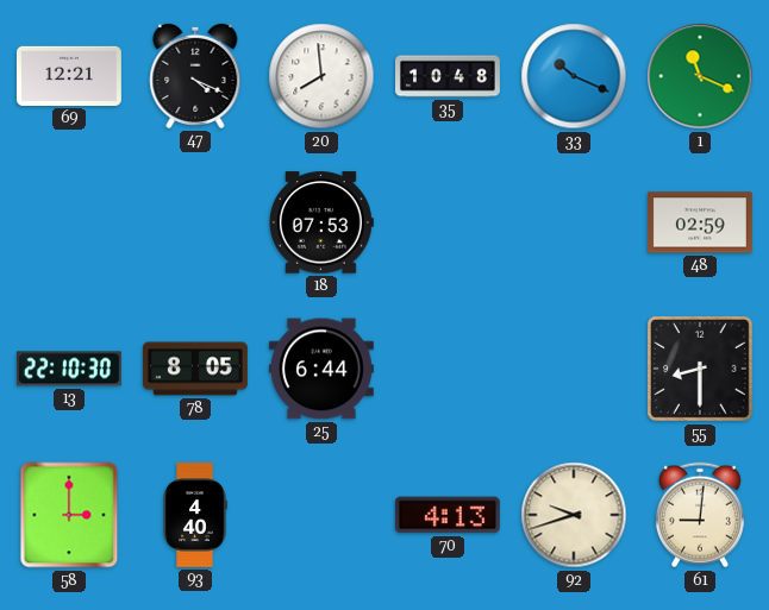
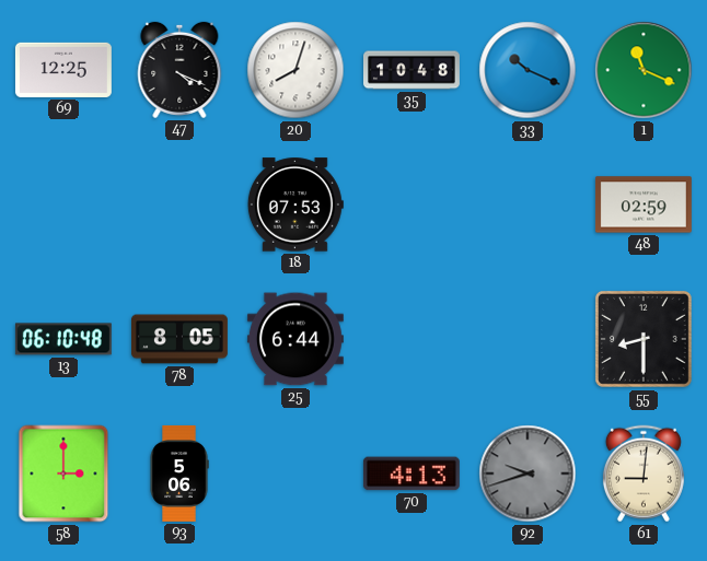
69: 12:21 -> 12:25
20: 7:59 -> 8:03
13: 22:10 -> 06:10
93: 4:40 -> 5:06
92 dial: cream -> grey
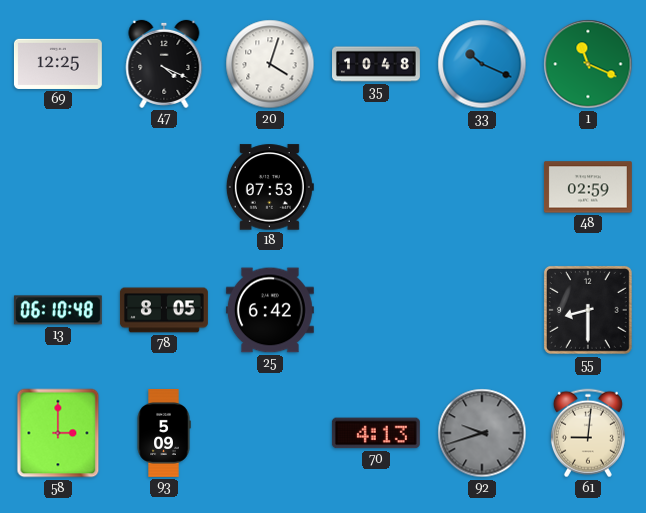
20: 8:03 -> 4:03
25: 6:44 -> 6:42
93: 5:06 -> 5:09
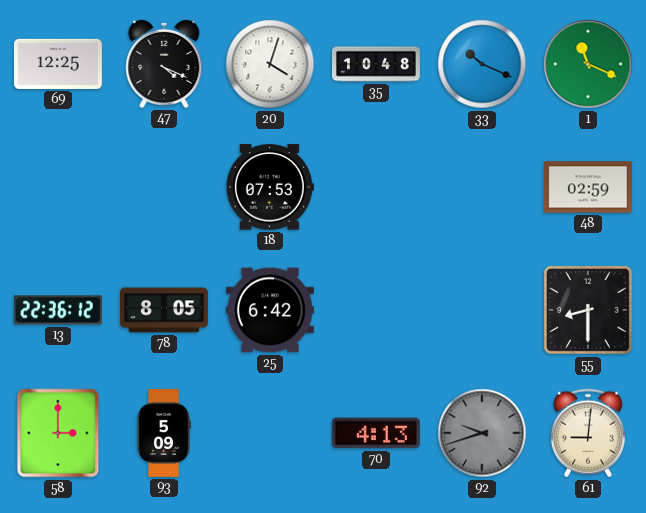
13: 06:10 -> 22:36
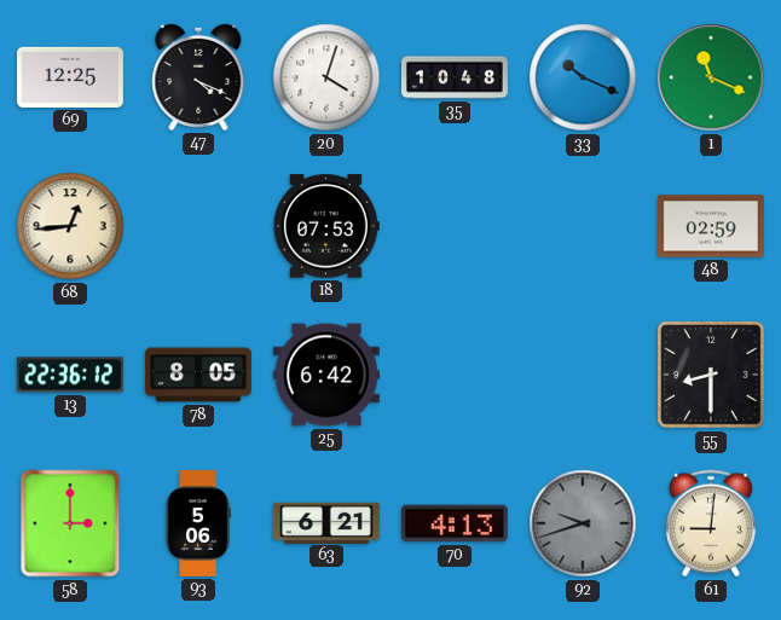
68: none -> 12:44
93: 5:09 -> 5:06
63: none -> 6:21
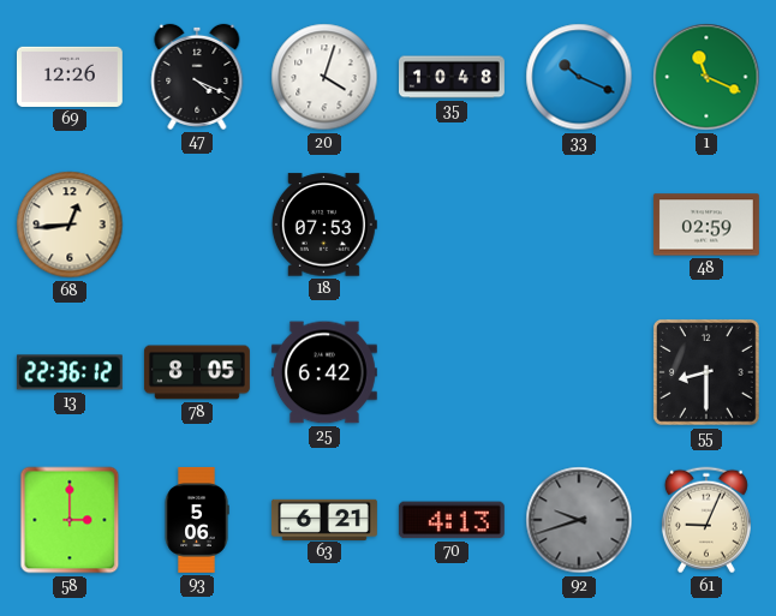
69: 12:25 -> 12:26
61: 9:01 -> 9:04
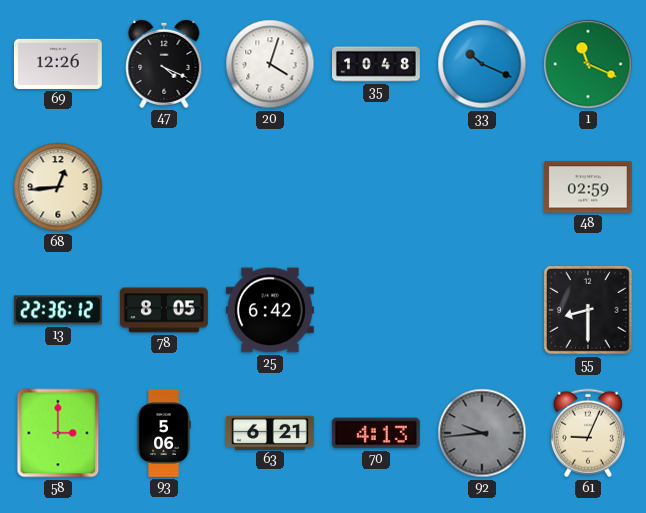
18: 07:53 -> none
92: 9:42 -> 9:44
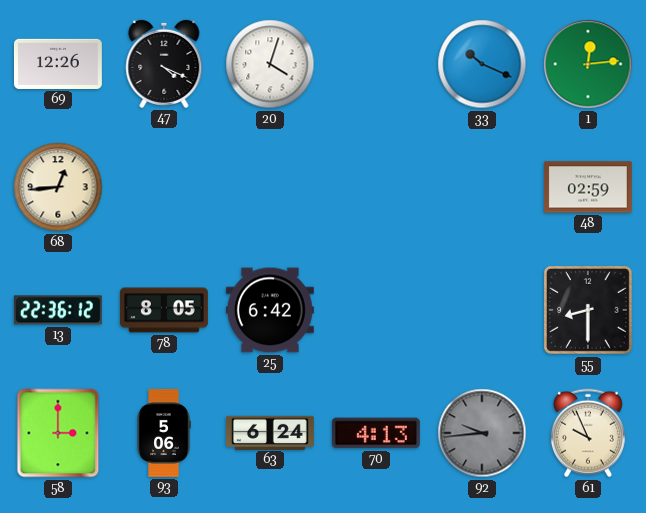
35: 10:48 -> none
1: 11:19 -> 12:14
63: 6:21 -> 6:24
61: 9:04 -> 9:56
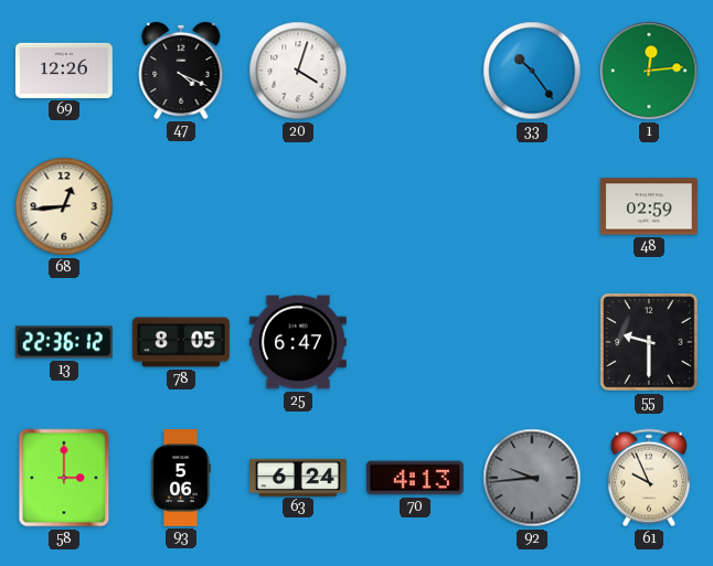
33: 10:19 -> 10:24
25: 6:42 -> 6:47
55: 8:30 -> 9:30
